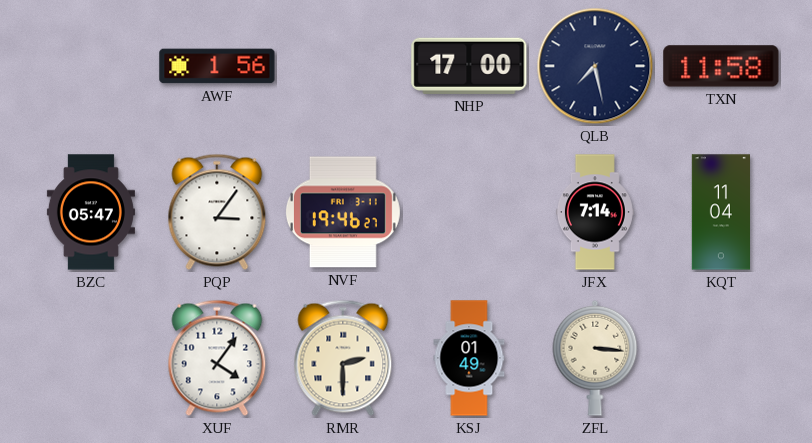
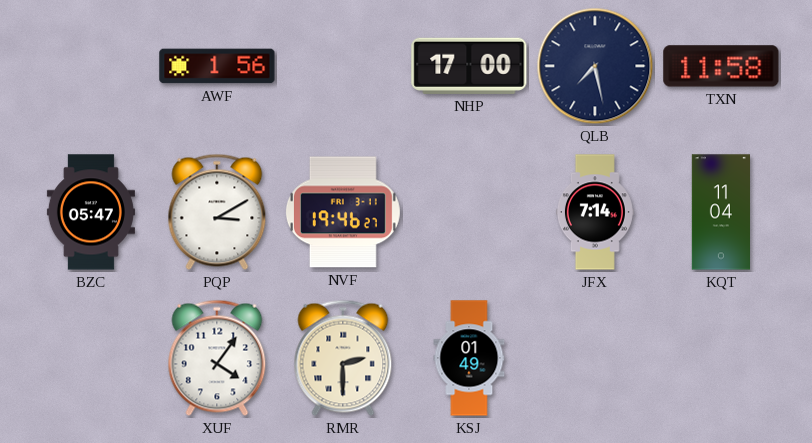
PQP: 3:06 -> 3:10
ZFL: 3:16 -> none
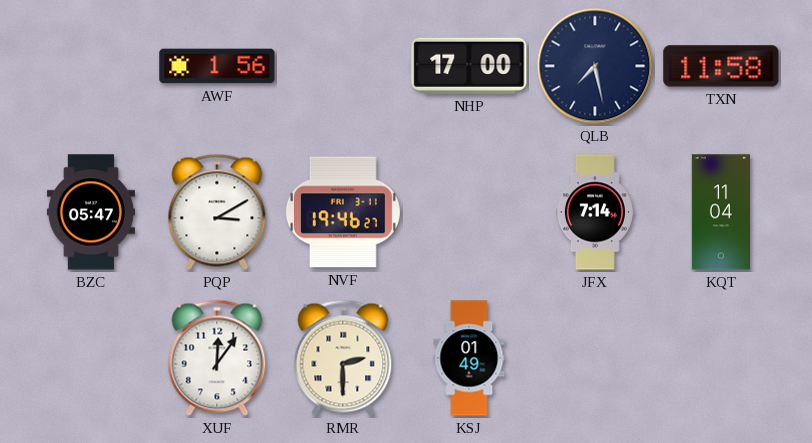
XUF: 4:06 -> 12:06
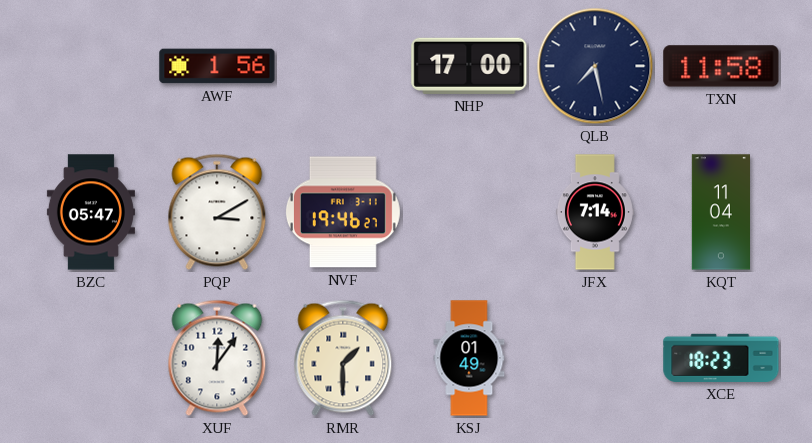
RMR: 2:30 -> 1:30
XCE: none -> 18:23
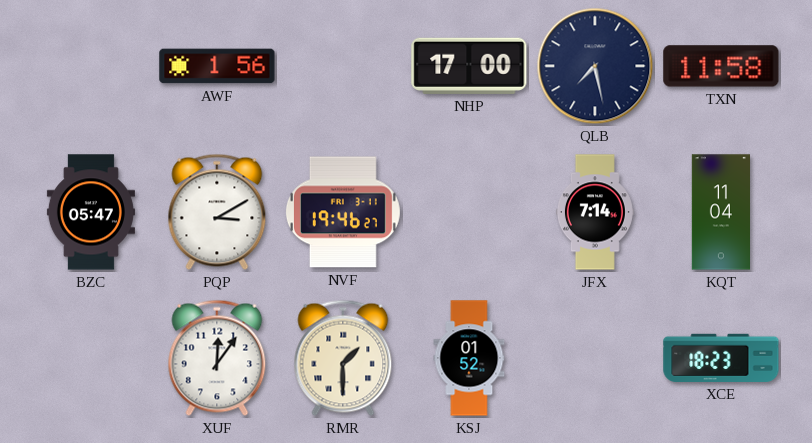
KSJ: 01:49 -> 01:52
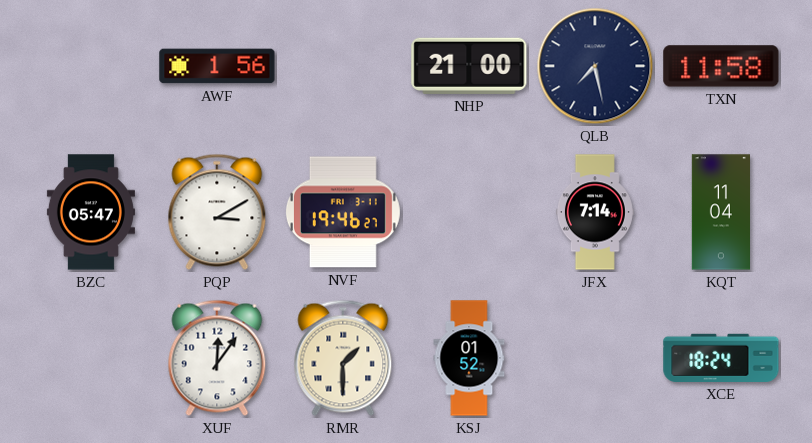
NHP: 17:00 -> 21:00
XCE: 18:23 -> 18:24
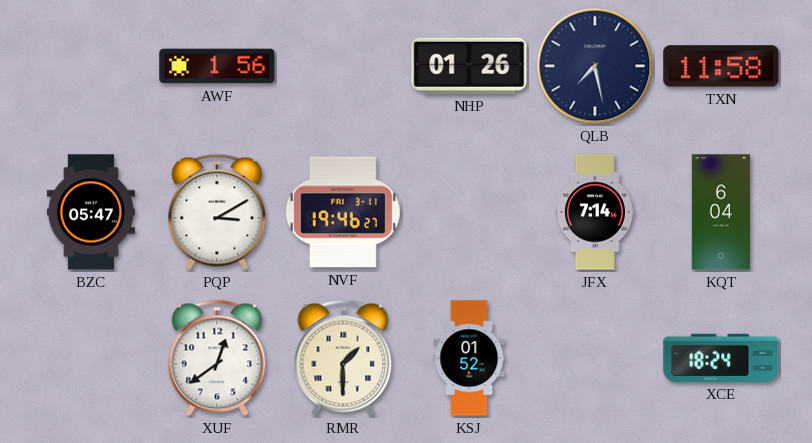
NHP: 21:00 -> 01:26
KQT: 11:04 -> 6:04
XUF: 12:06 -> 12:39
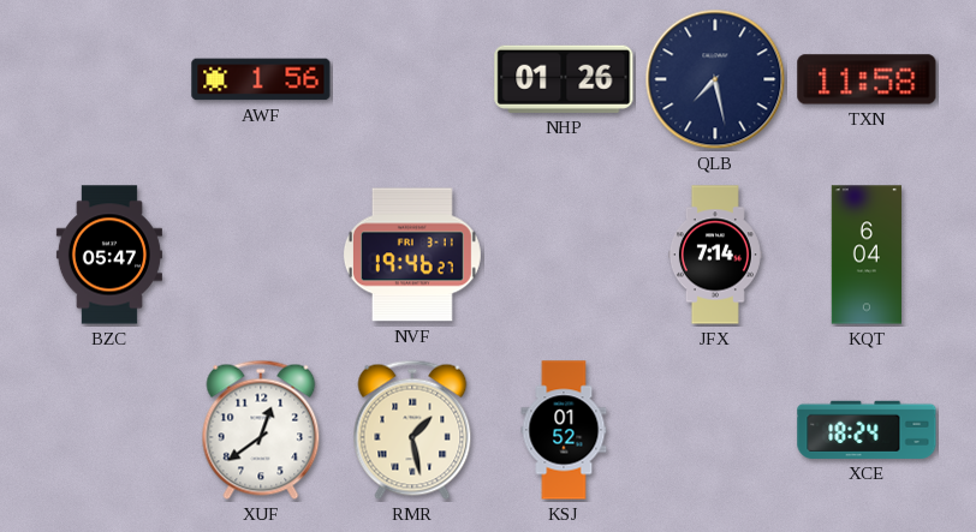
PQP: 3:10 -> none
RMR: 1:30 -> 1:28
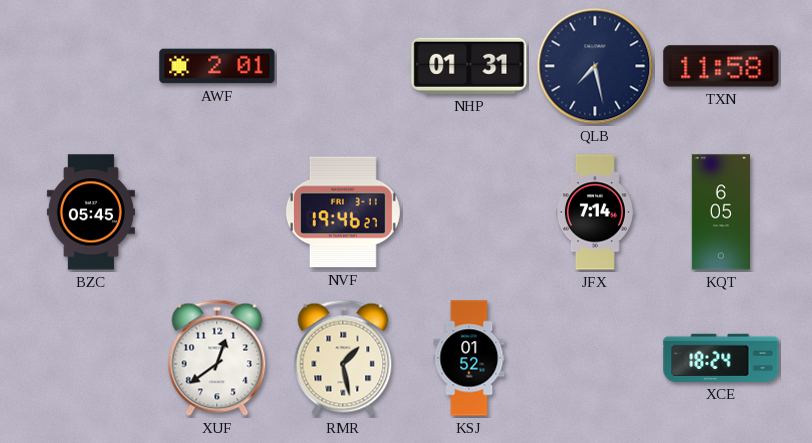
AWF: 1:56 -> 2:01
NHP: 01:26 -> 01:31
BZC: 05:47 -> 05:45
KQT: 6:04 -> 6:05
